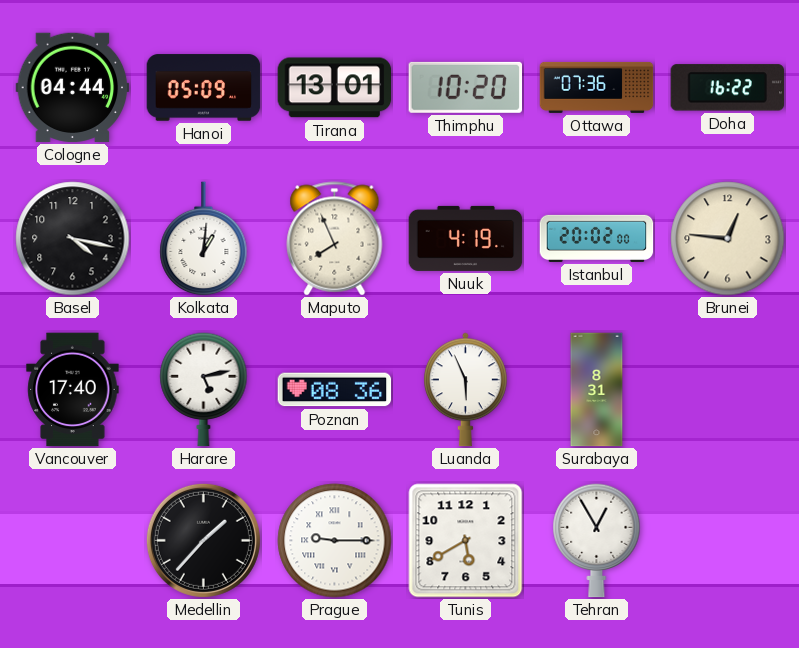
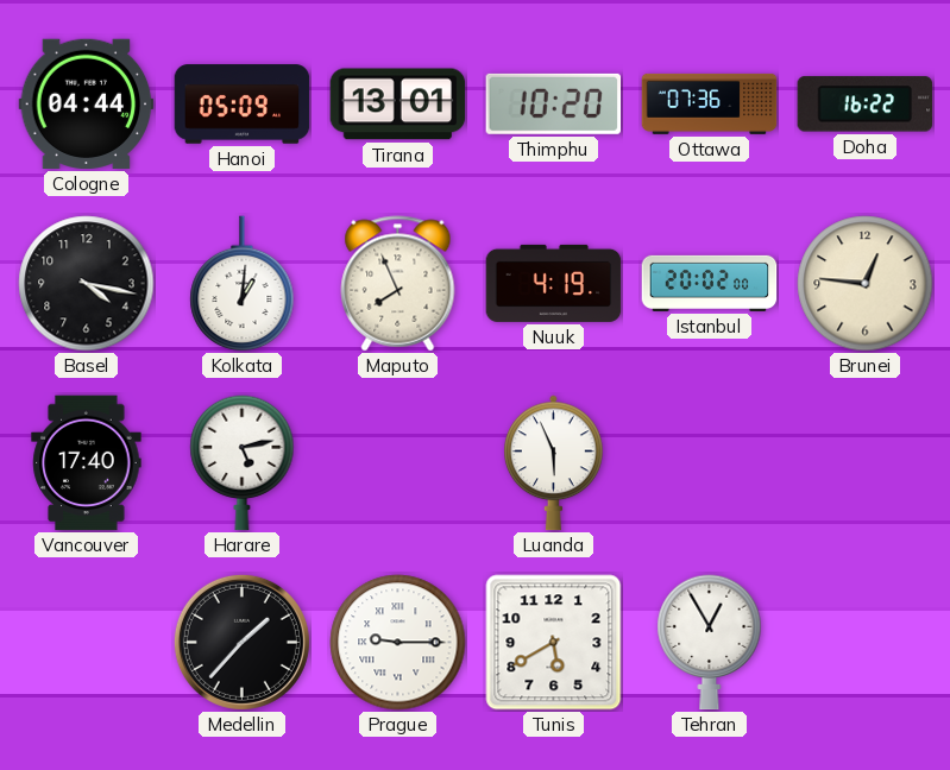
Poznan: 08:36 -> none
Surabaya: 8:31 -> none
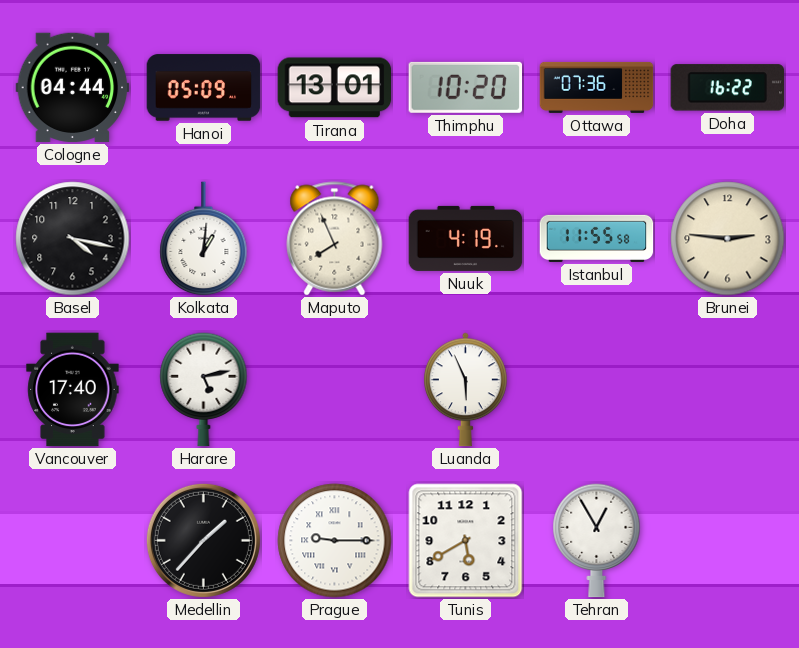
Istanbul: 20:02 -> 11:55
Brunei: 12:46 -> 2:46
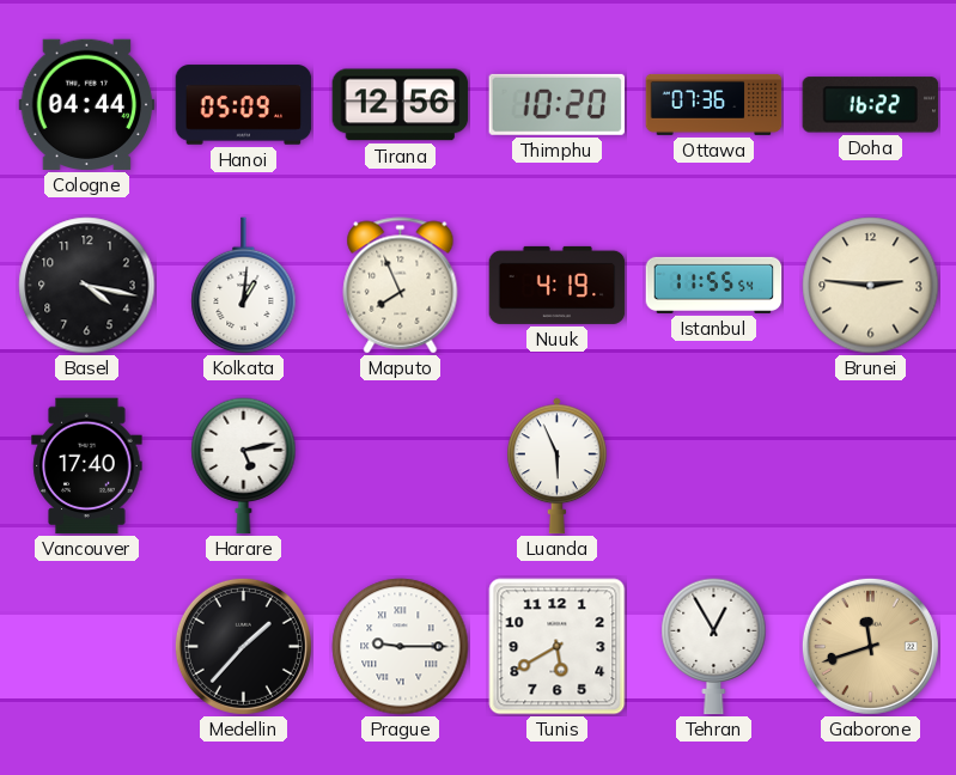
Tirana: 13:01 -> 12:56
Istanbul: 11:55:58 -> 11:55:54
Gaborone: none -> 11:42
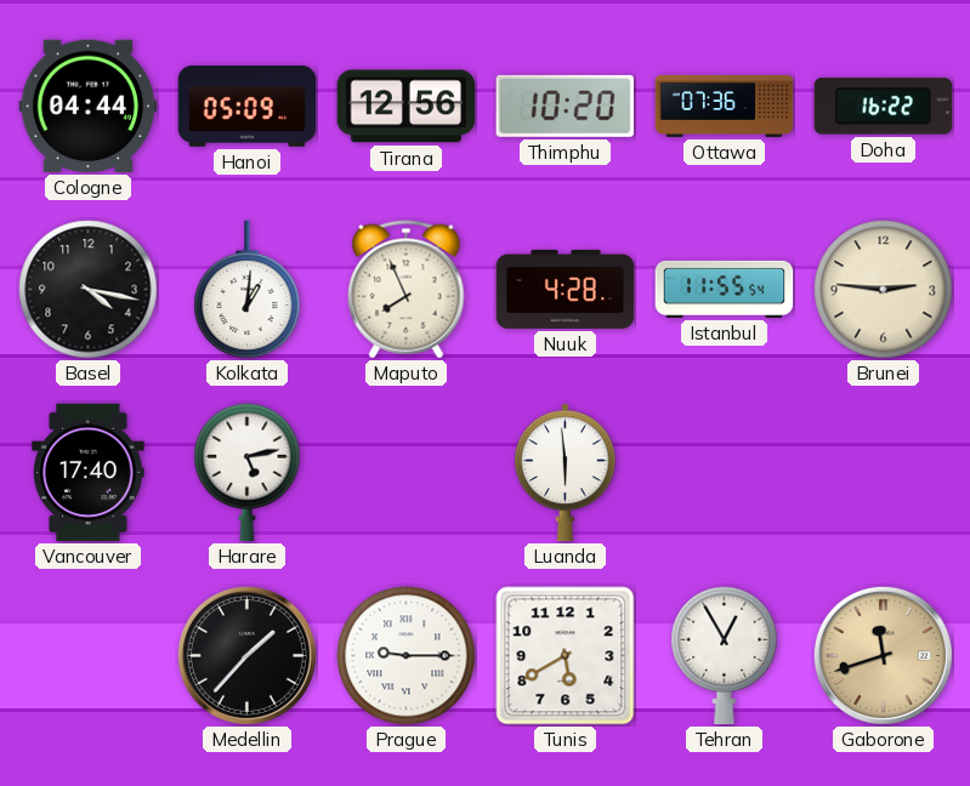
Nuuk: 4:19 -> 4:28
Luanda: 5:56 -> 5:59
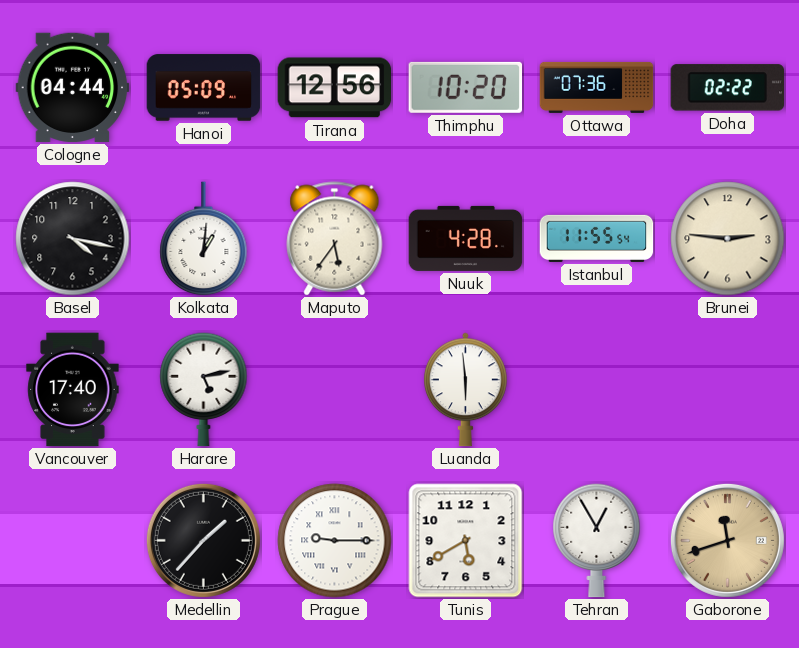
Doha: 16:22 -> 02:22
Maputo: 7:56 -> 5:36
